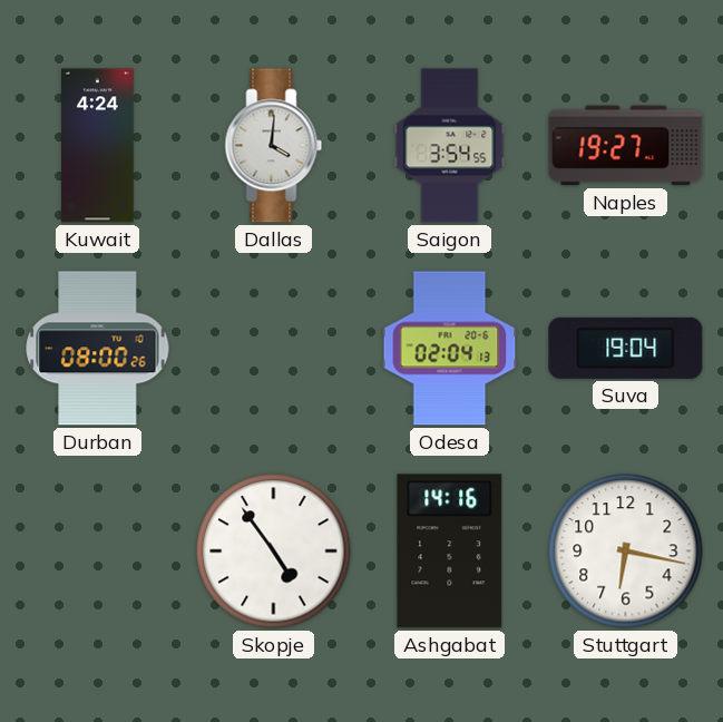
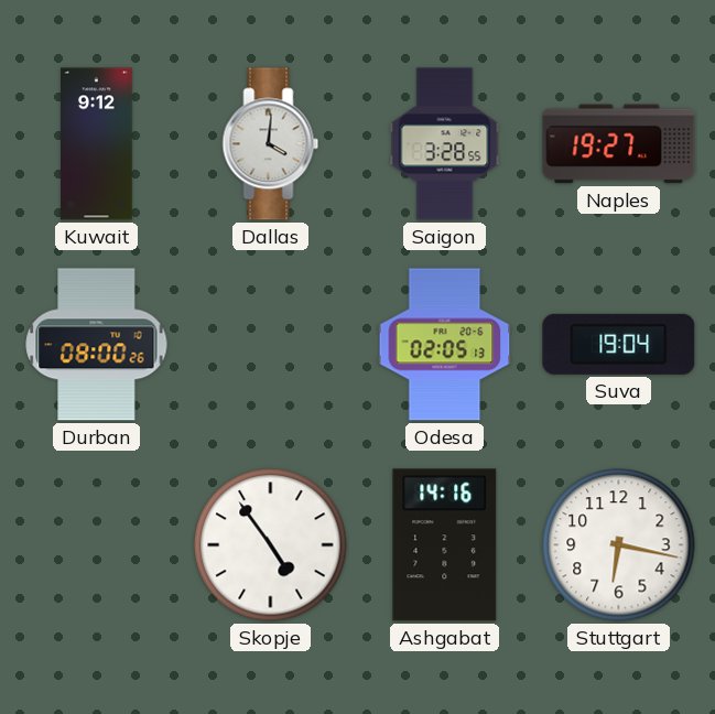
Kuwait: 4:24 -> 9:12
Saigon: 3:54 -> 3:28
Odesa: 02:04 -> 02:05
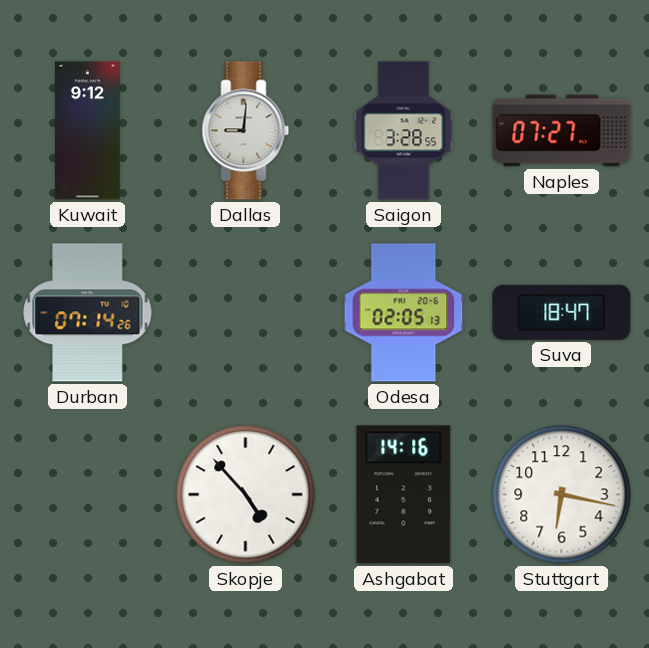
Dallas: 4:01 -> 9:01
Naples: 19:27 -> 07:27
Durban: 08:00 -> 07:14
Suva: 19:04 -> 18:47
Skopje: 4:54 -> 4:53
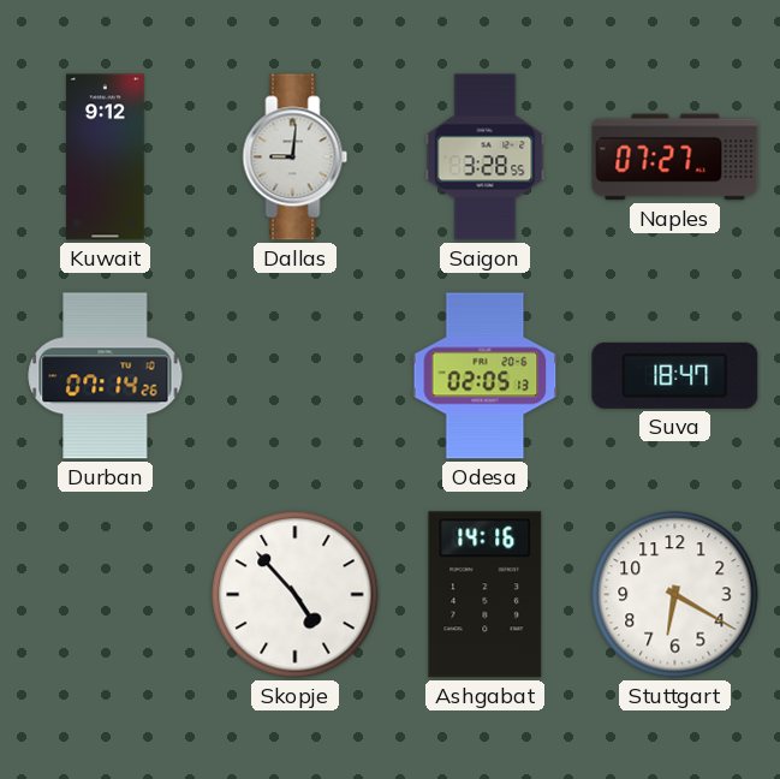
Stuttgart: 6:17 -> 6:20
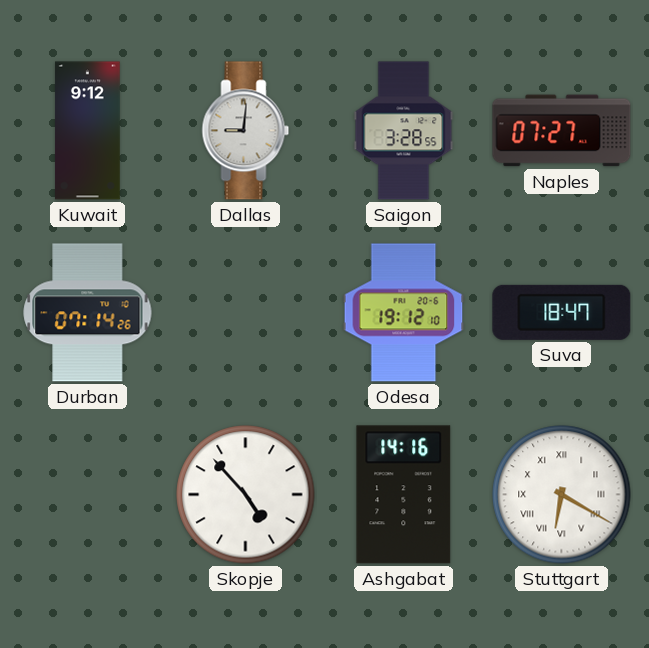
Odesa: 02:05 -> 19:12
Stuttgart numerals: Arabic -> Roman
